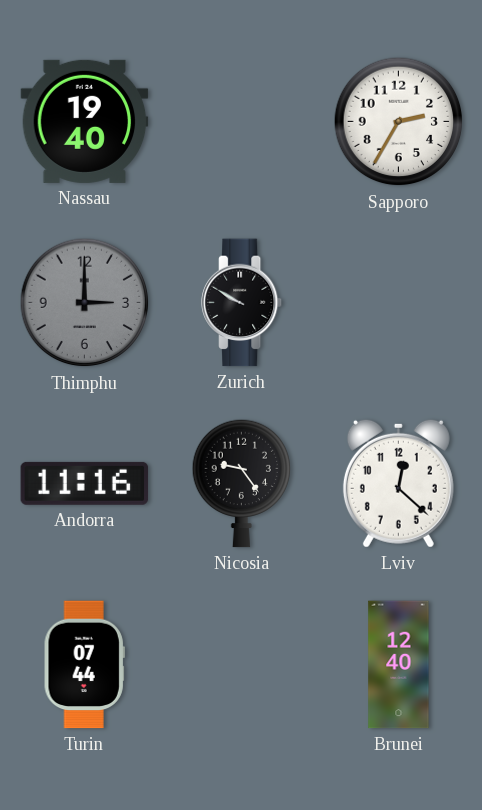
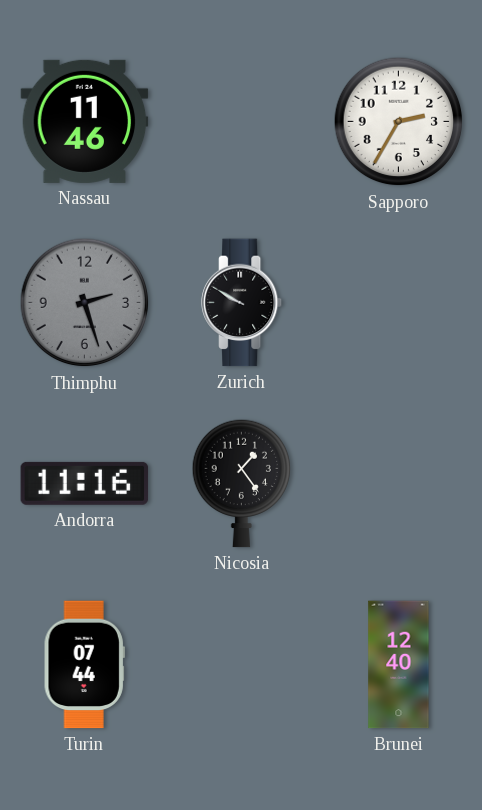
Nassau: 19:40 -> 11:46
Thimphu: 3:00 -> 2:27
Nicosia: 9:24 -> 1:24
Lviv: 12:22 -> none
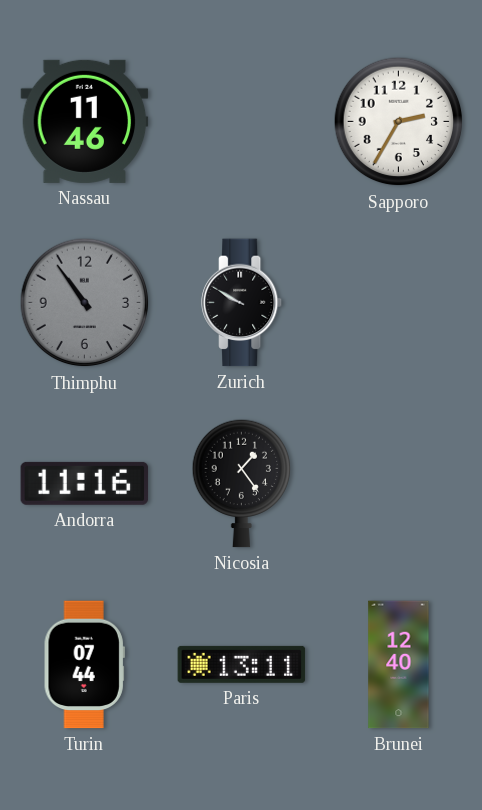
Thimphu: 2:27 -> 10:54
Paris: none -> 13:11
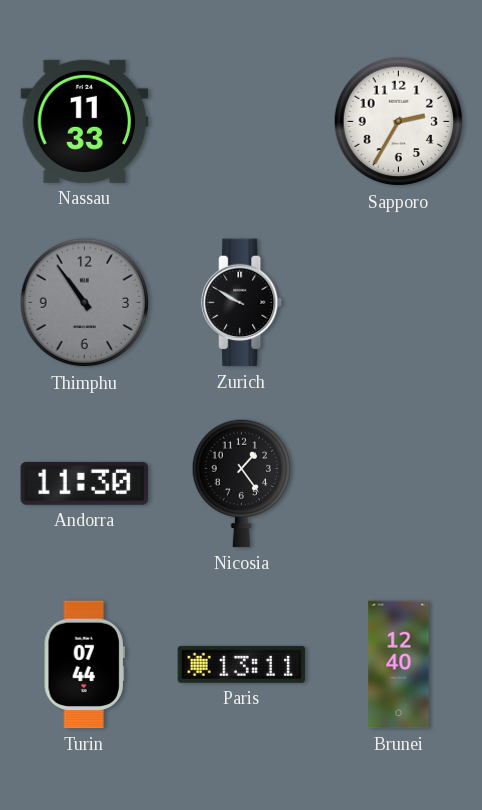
Nassau: 11:46 -> 11:33
Andorra: 11:16 -> 11:30
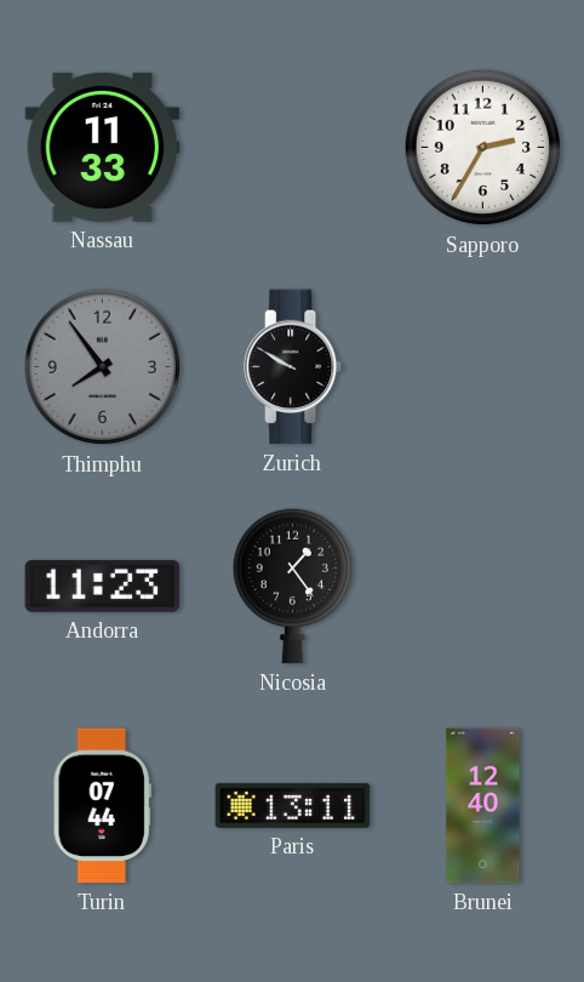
Thimphu: 10:54 -> 7:54
Andorra: 11:30 -> 11:23
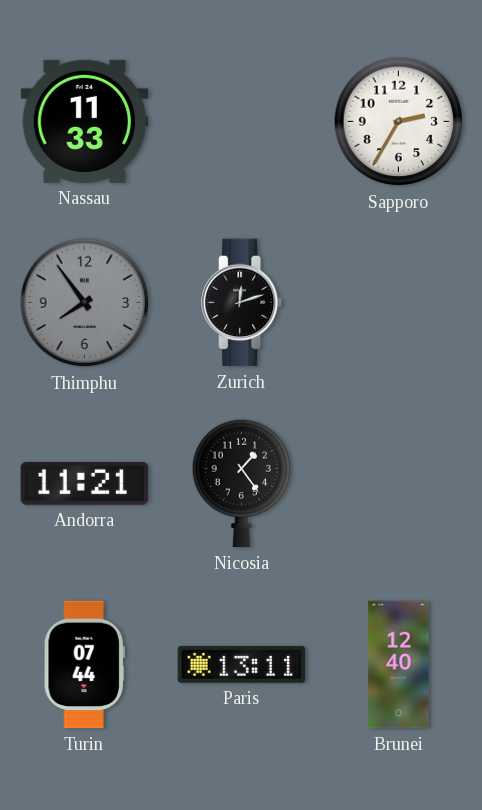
Zurich: 9:50 -> 12:12
Andorra: 11:23 -> 11:21
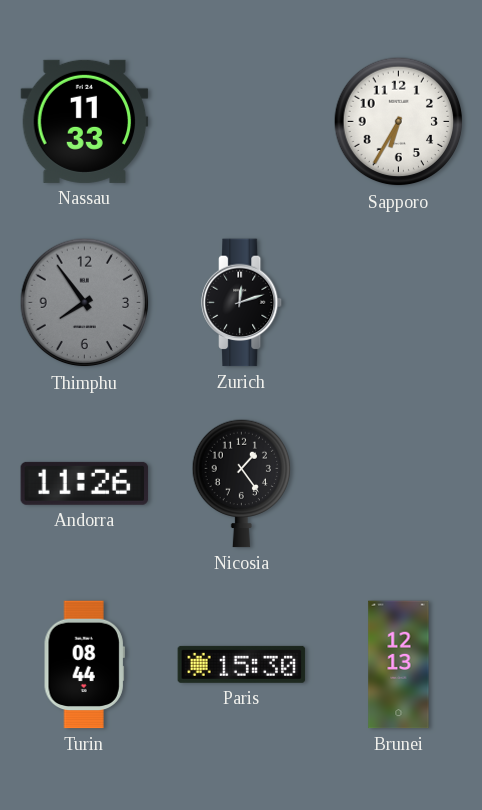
Sapporo: 2:35 -> 6:35
Andorra: 11:21 -> 11:26
Turin: 07:44 -> 08:44
Paris: 13:11 -> 15:30
Brunei: 12:40 -> 12:13
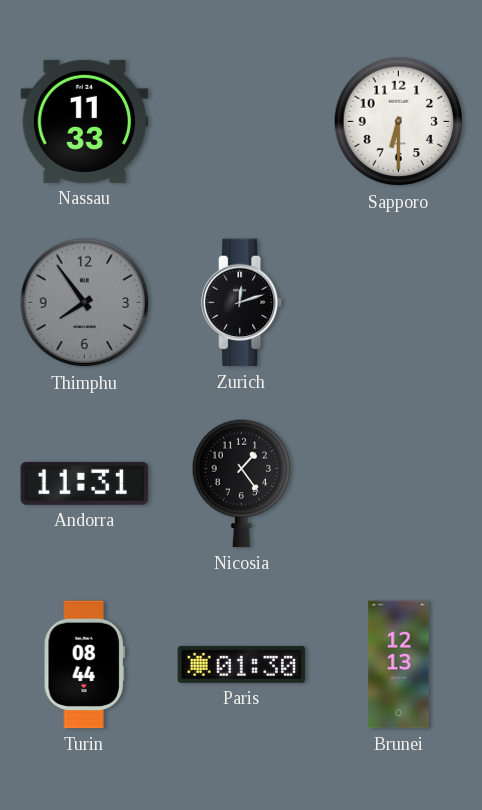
Sapporo: 6:35 -> 6:30
Andorra: 11:26 -> 11:31
Paris: 15:30 -> 01:30
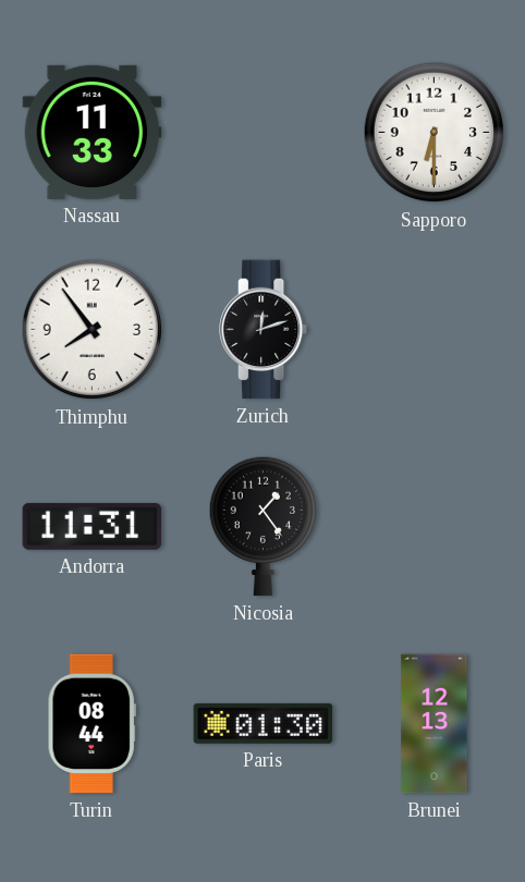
Thimphu dial: grey -> white
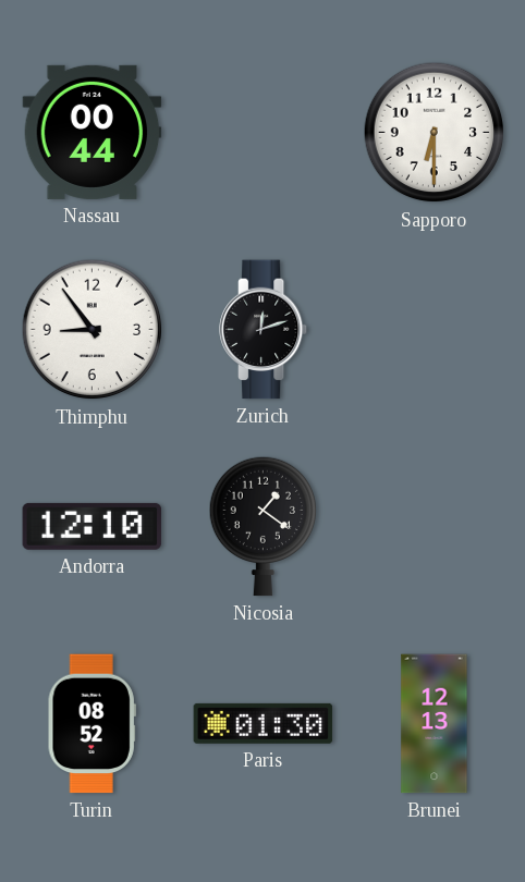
Nassau: 11:33 -> 00:44
Thimphu: 7:54 -> 8:54
Andorra: 11:31 -> 12:10
Nicosia: 1:24 -> 1:21
Turin: 08:44 -> 08:52
